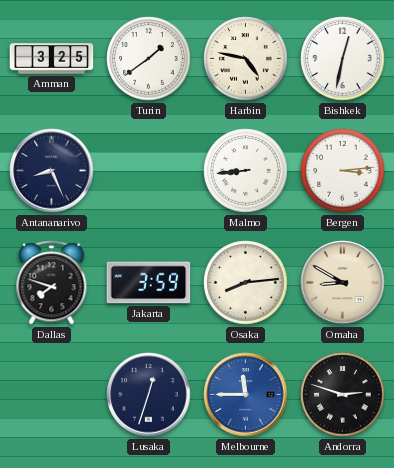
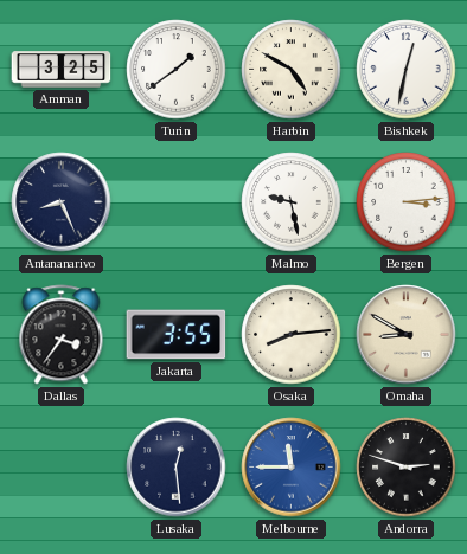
Harbin: 4:47 -> 4:50
Malmo: 8:44 -> 9:28
Dallas: 7:48 -> 3:36
Jakarta: 3:59 -> 3:55
Lusaka: 12:33 -> 12:29
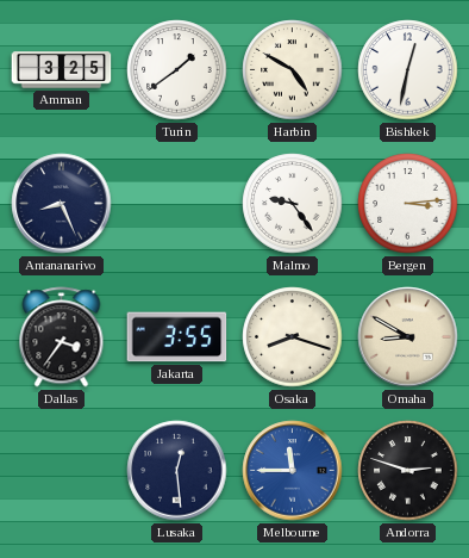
Malmo: 9:28 -> 9:24
Osaka: 8:14 -> 8:18
